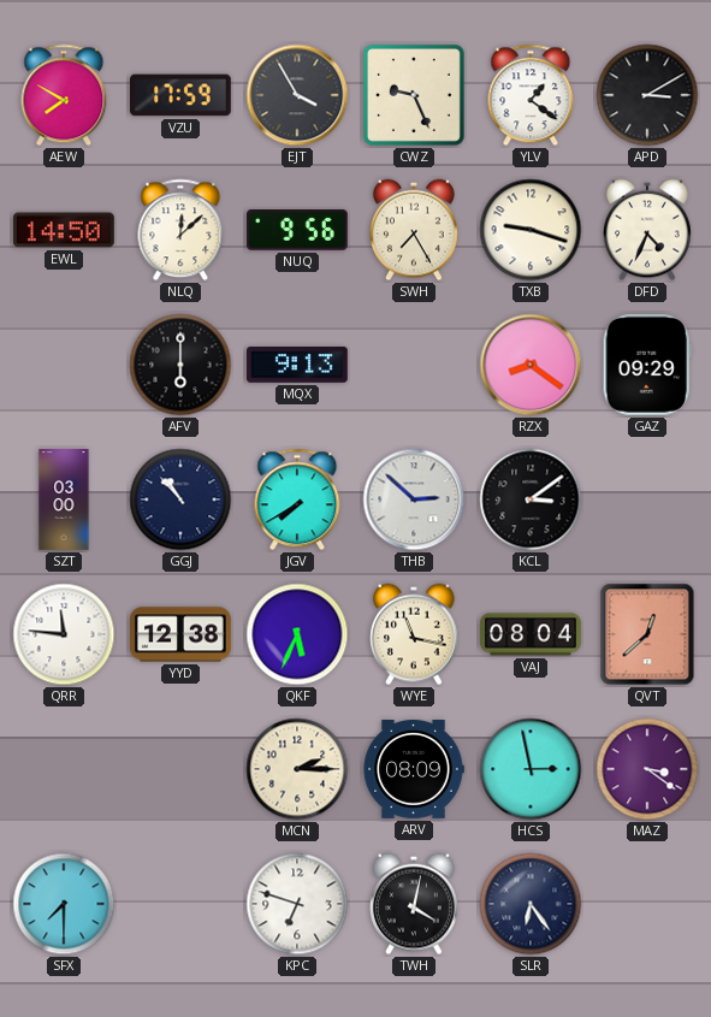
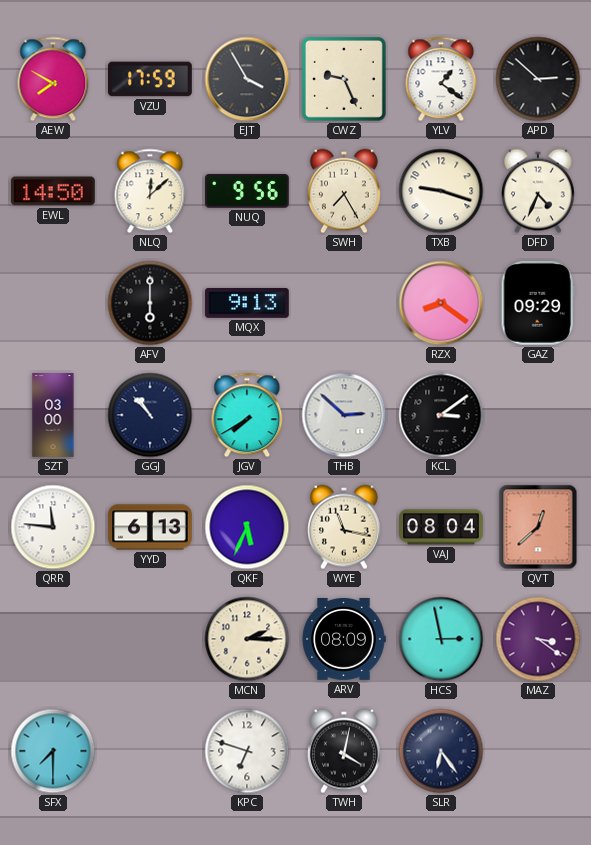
APD: 3:10 -> 2:52
YYD: 12:38 -> 6:13
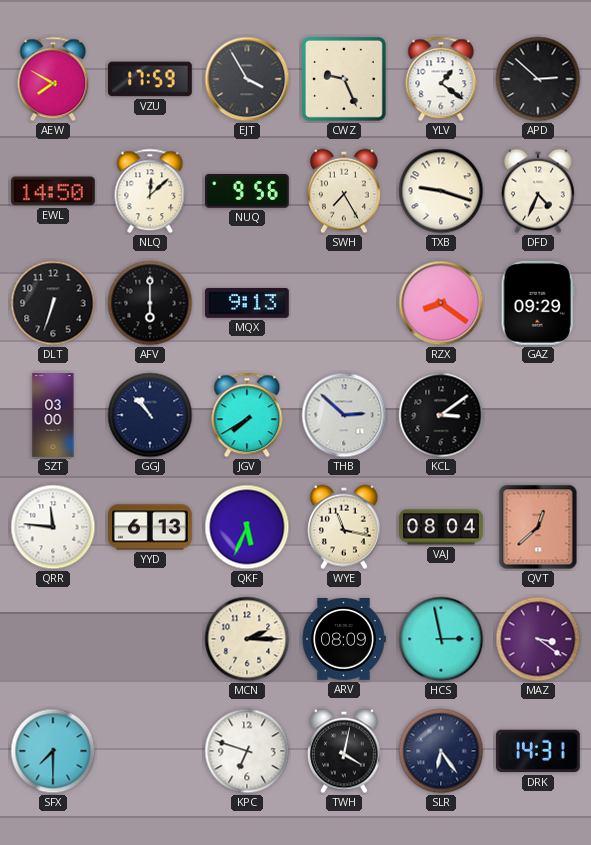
DLT: none -> 6:33
DRK: none -> 14:31
